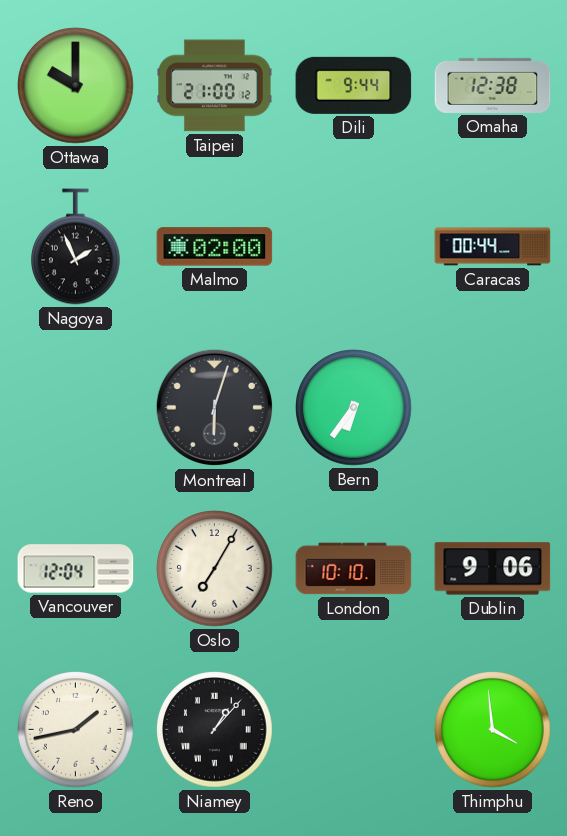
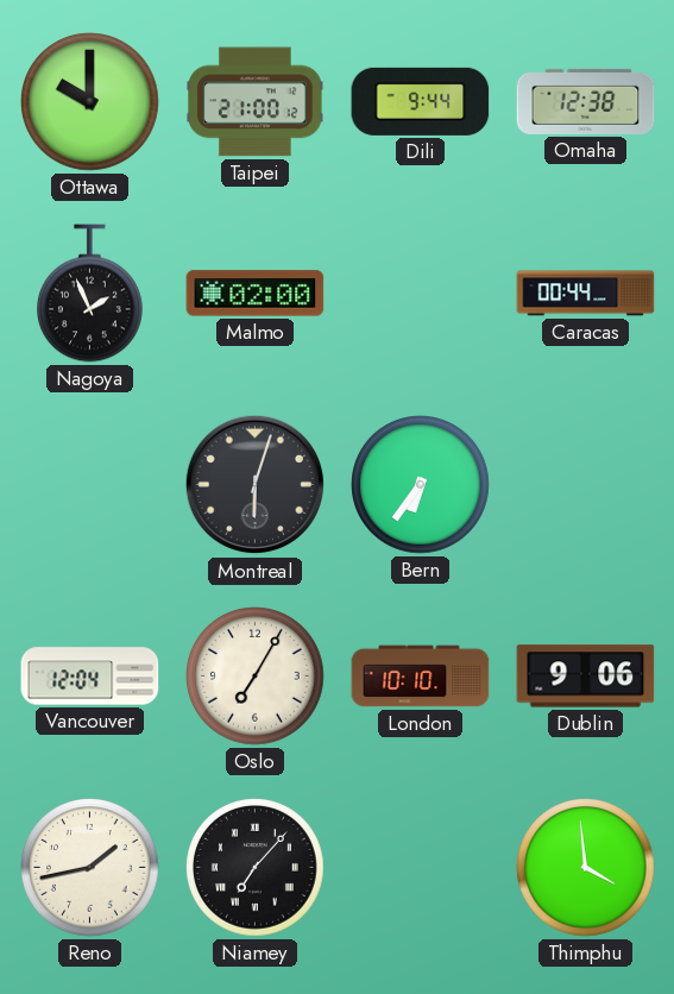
Niamey: 1:07 -> 7:07
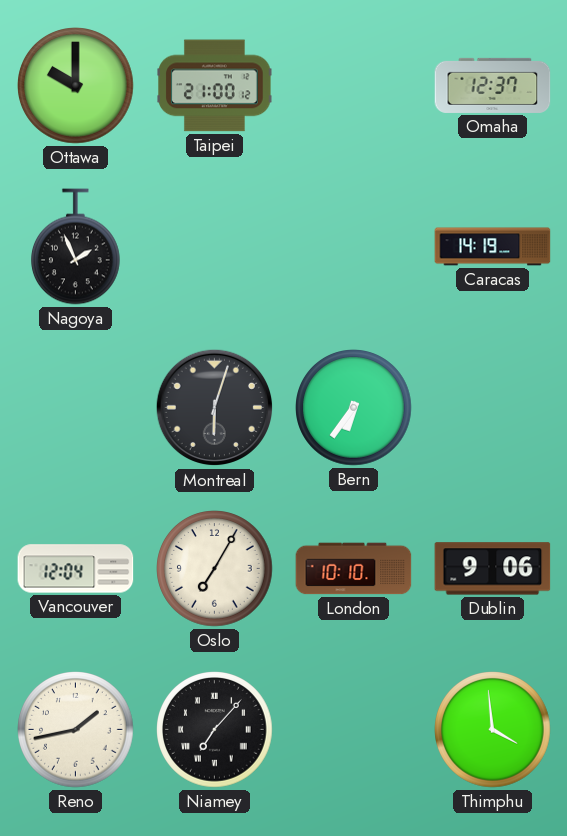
Dili: 9:44 -> none
Omaha: 12:38 -> 12:37
Malmo: 02:00 -> none
Caracas: 00:44 -> 14:19
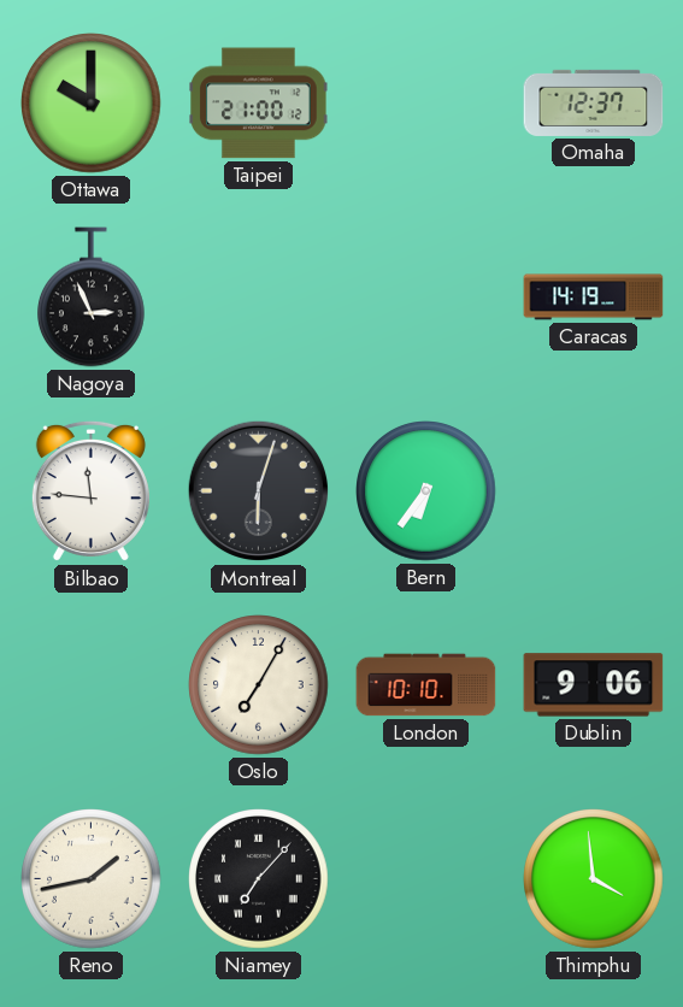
Nagoya: 1:56 -> 2:56
Bilbao: none -> 11:46
Vancouver: 12:04 -> none
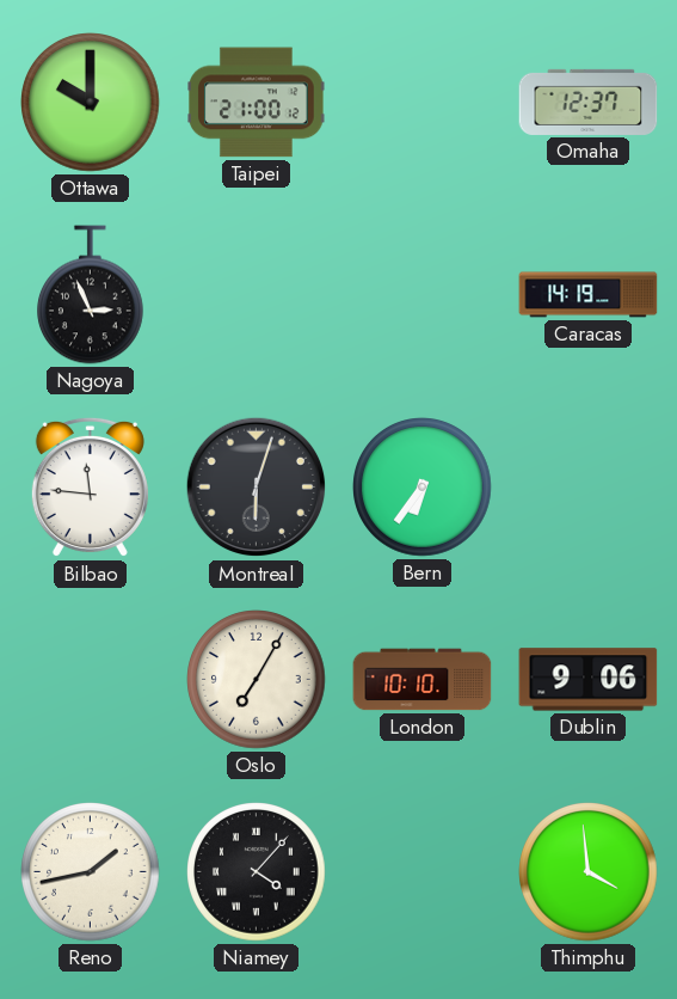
Niamey: 7:07 -> 4:07
